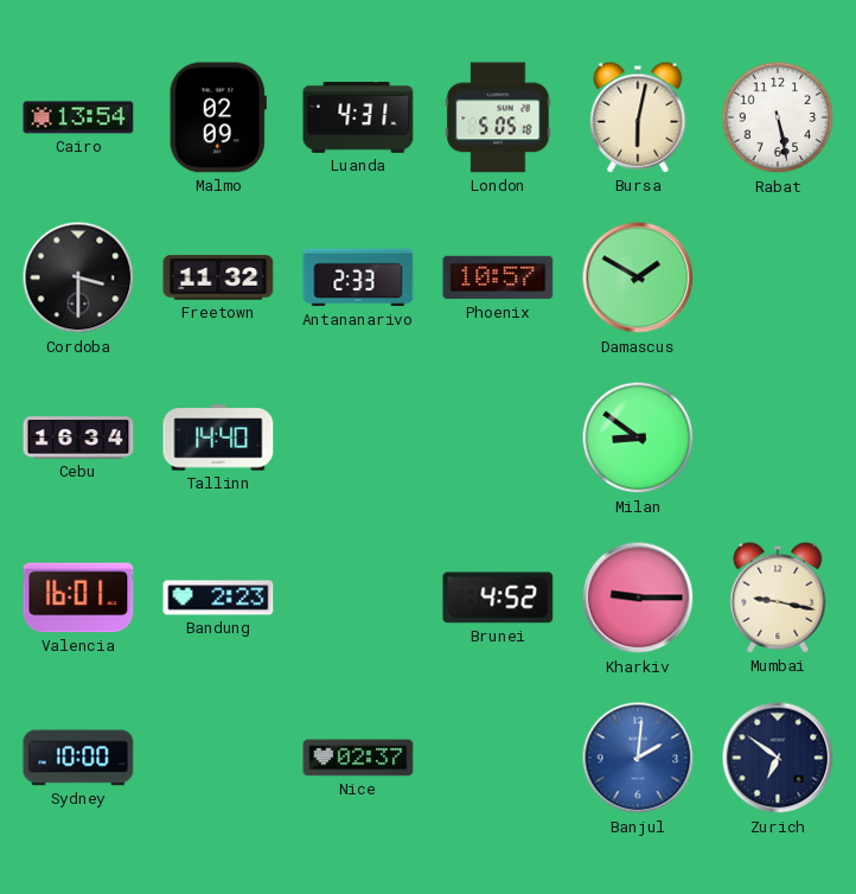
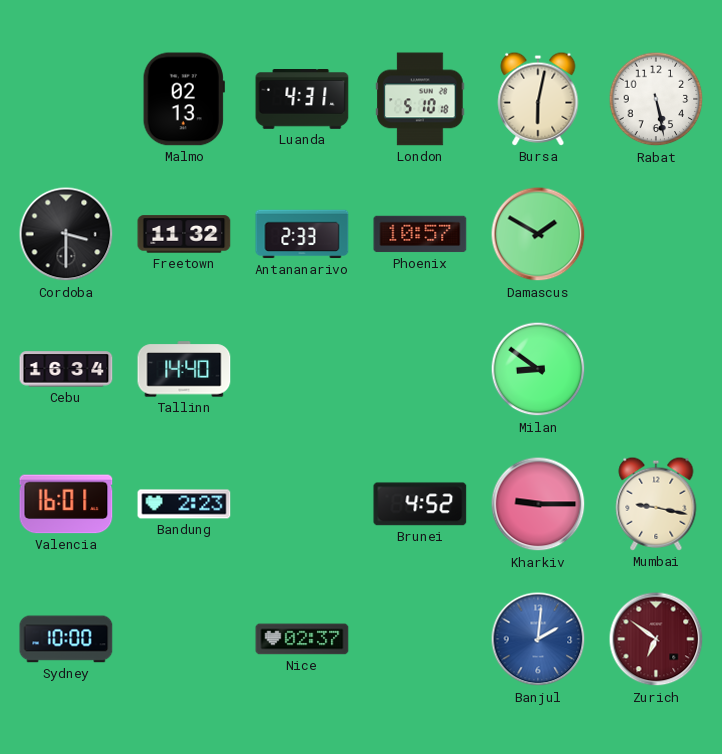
Cairo: 13:54 -> none
Malmo: 02:09 -> 02:13
London: 5:05 -> 5:10
Zurich dial: navy -> burgundy
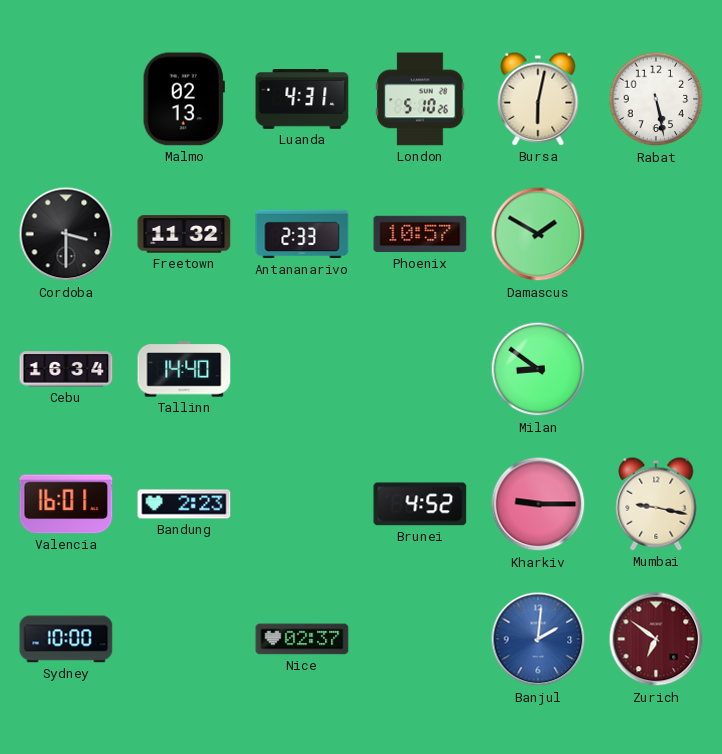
London: 5:10:18 -> 5:10:26
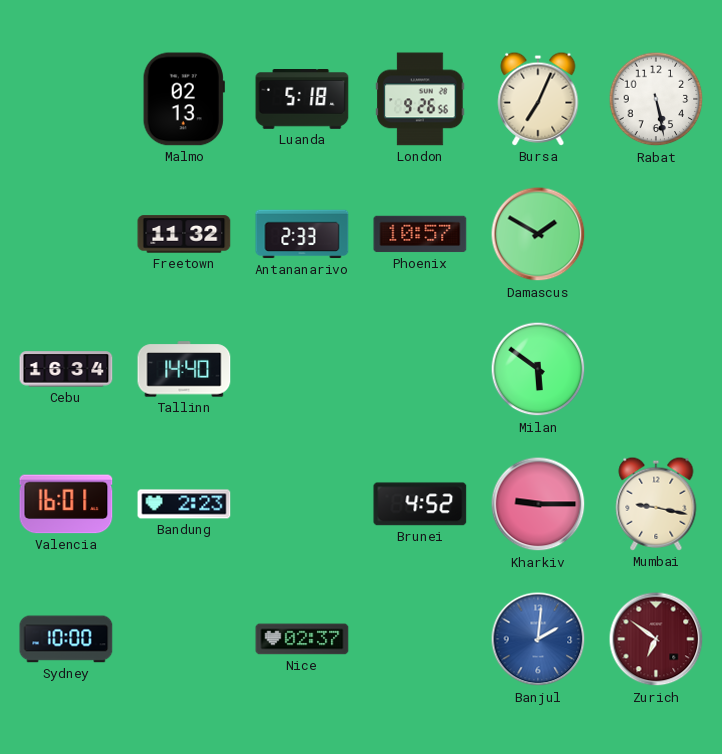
Luanda: 4:31 -> 5:18
London: 5:10 -> 9:26
Bursa: 6:02 -> 7:04
Cordoba: 3:30 -> none
Milan: 8:51 -> 5:51
